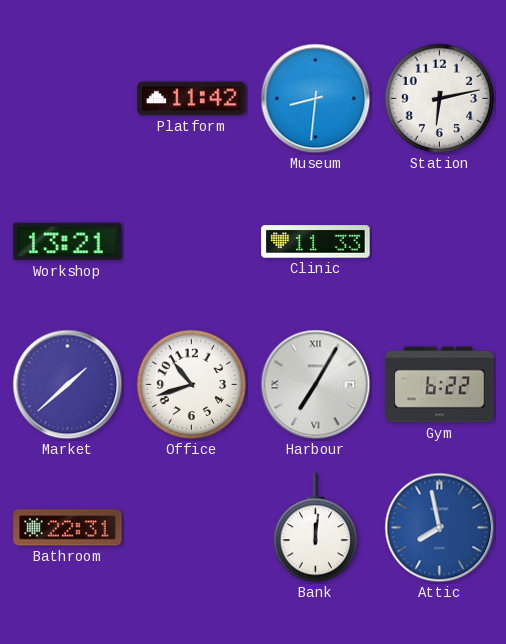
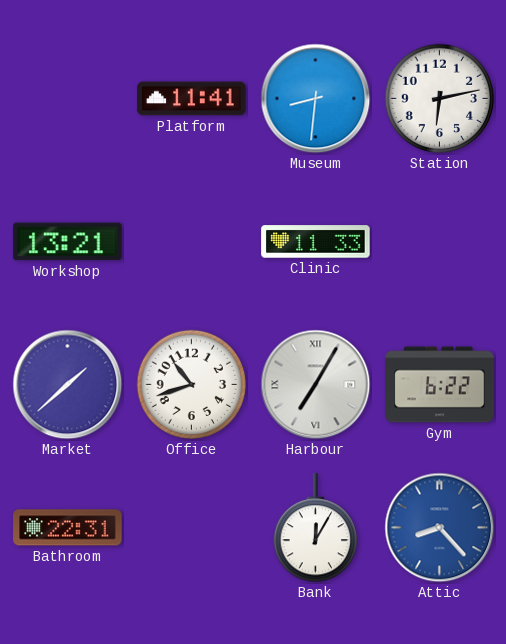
Platform: 11:42 -> 11:41
Bank: 12:01 -> 12:05
Attic: 7:58 -> 8:23
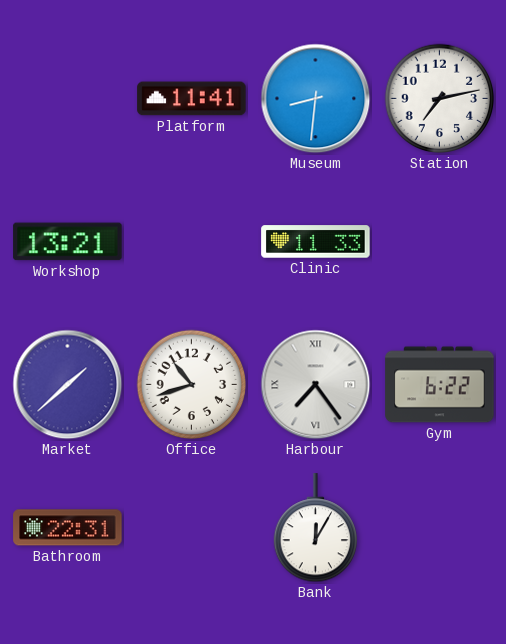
Station: 6:13 -> 7:13
Harbour: 7:05 -> 7:24
Attic: 8:23 -> none
